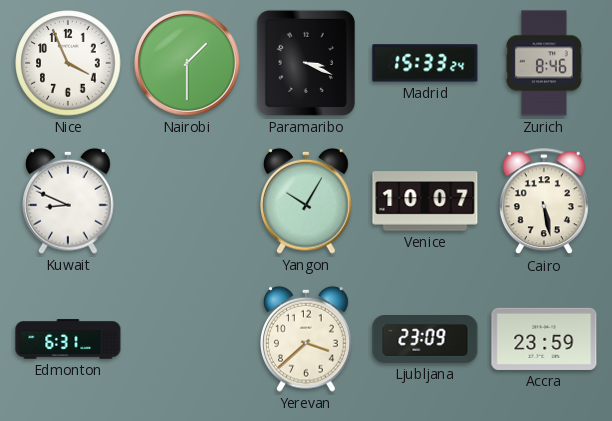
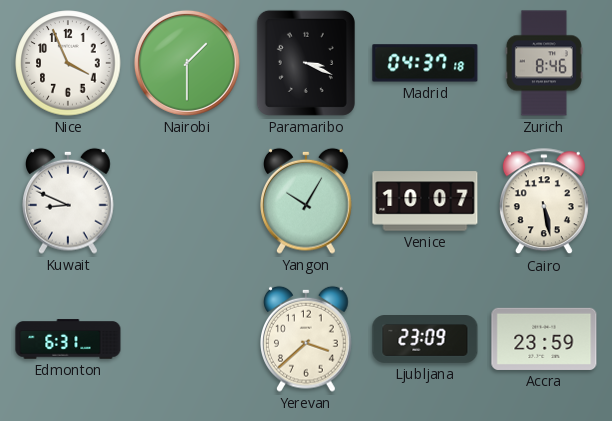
Madrid: 15:33 -> 04:37
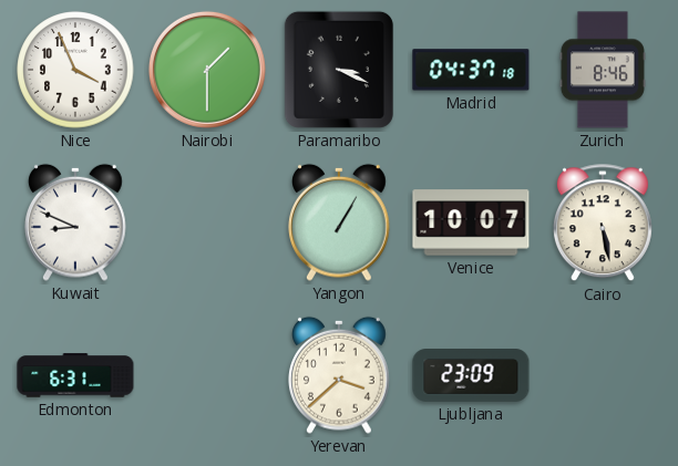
Yangon: 10:05 -> 1:05
Accra: 23:59 -> none
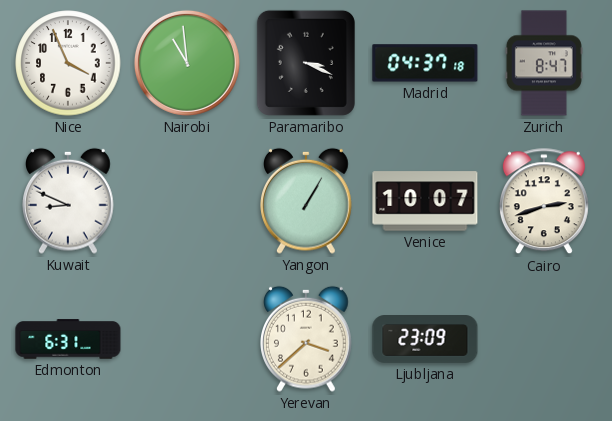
Nairobi: 1:30 -> 10:59
Zurich: 8:46 -> 8:47
Cairo: 5:28 -> 2:42
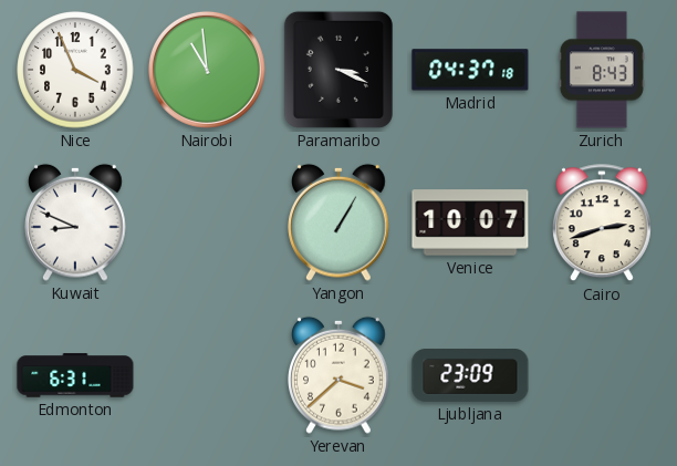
Zurich: 8:47 -> 8:43
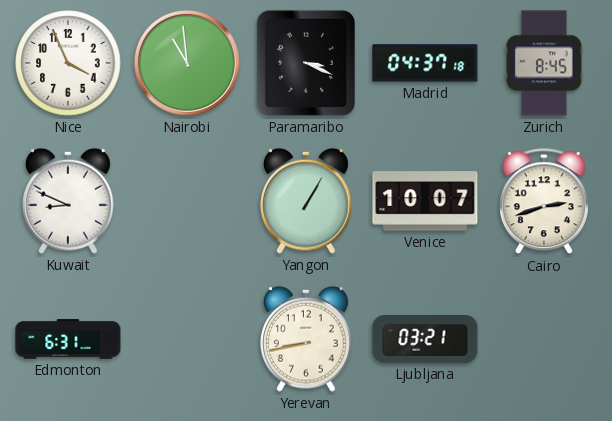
Zurich: 8:43 -> 8:45
Yerevan: 3:38 -> 8:43
Ljubljana: 23:09 -> 03:21
